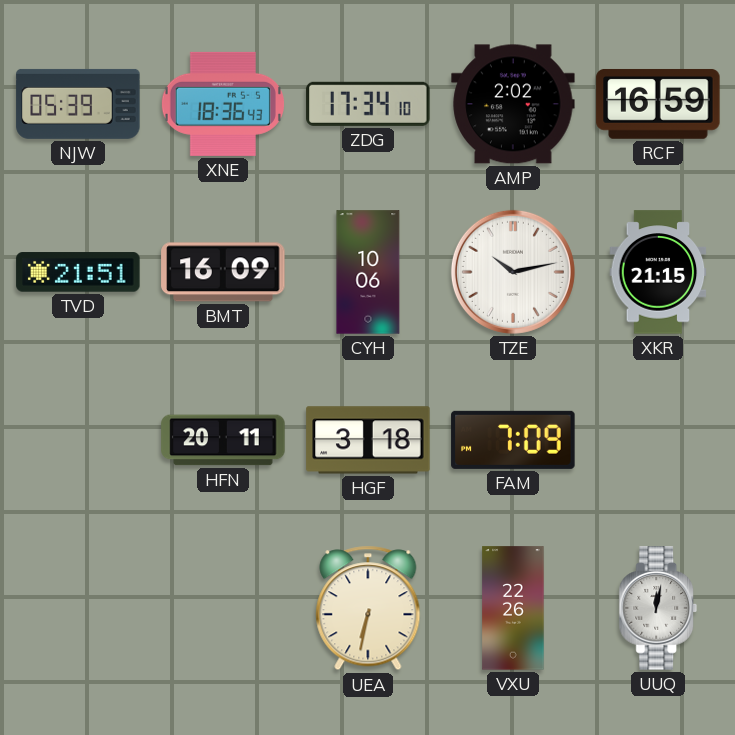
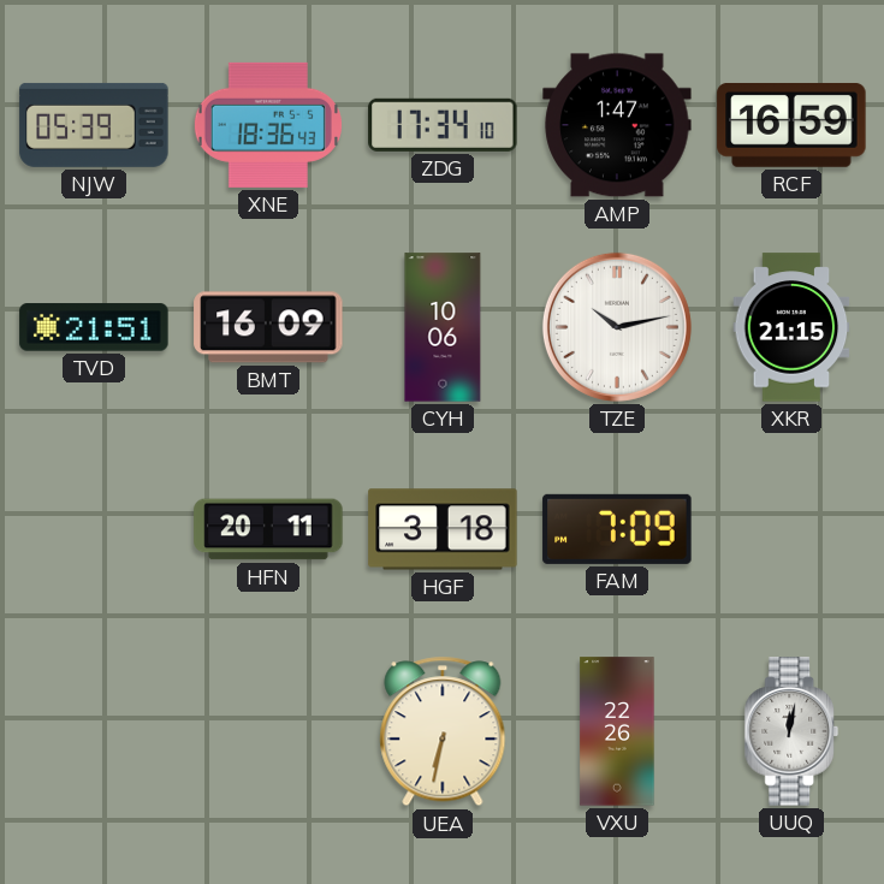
AMP: 2:02 -> 1:47
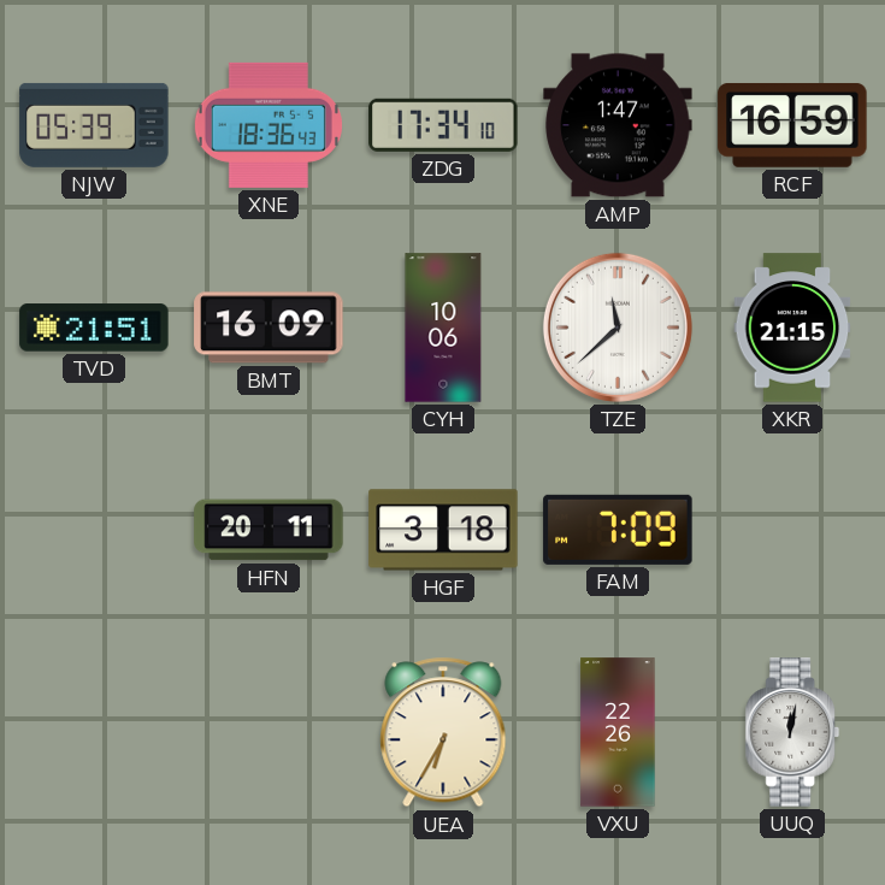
TZE: 10:13 -> 11:38
UEA: 6:32 -> 6:35
